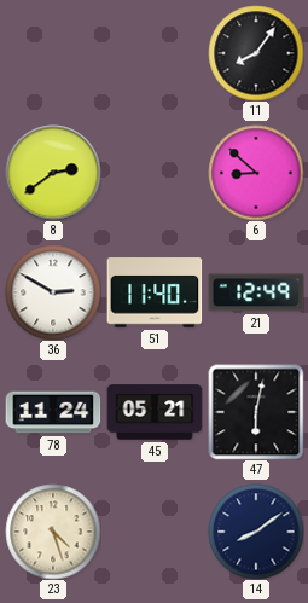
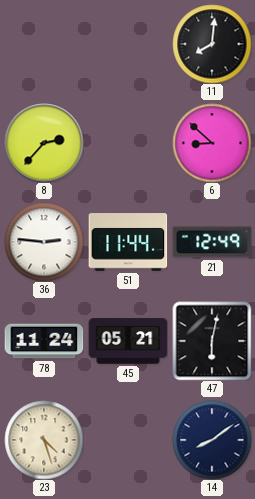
11: 8:06 -> 8:01
8: 2:39 -> 2:37
36: 2:50 -> 2:46
51: 11:40 -> 11:44
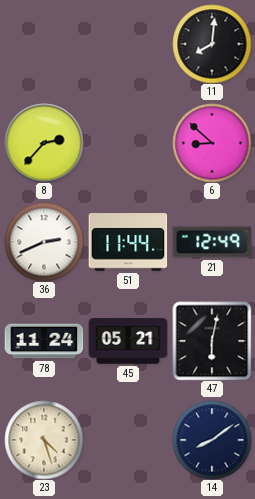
36: 2:46 -> 2:41
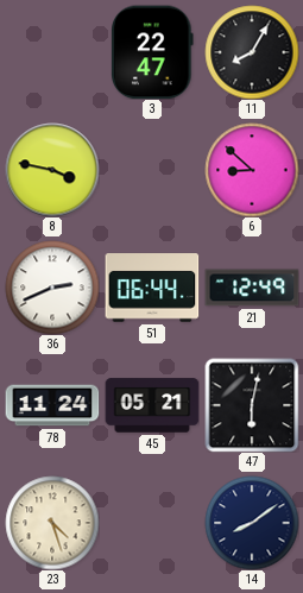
3: none -> 22:47
11: 8:01 -> 8:05
8: 2:37 -> 3:47
51: 11:44 -> 06:44
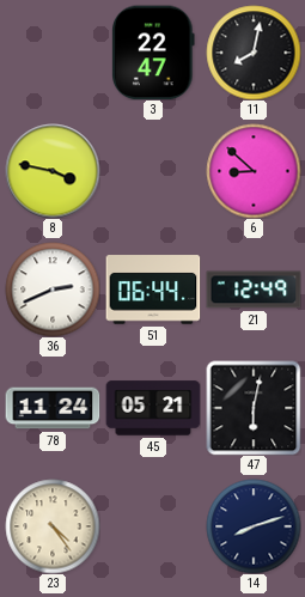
11: 8:05 -> 8:02
23: 4:27 -> 4:24
14: 8:09 -> 8:12
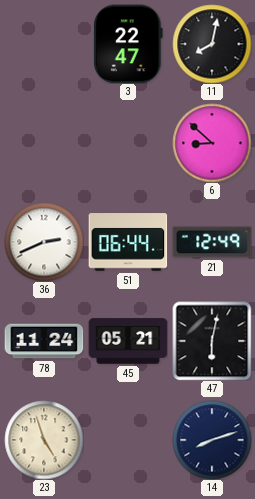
8: 3:47 -> none
23: 4:24 -> 4:57
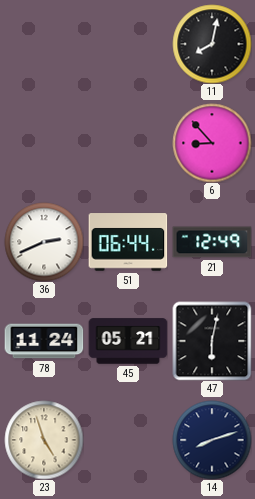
3: 22:47 -> none
6: 8:52 -> 8:53
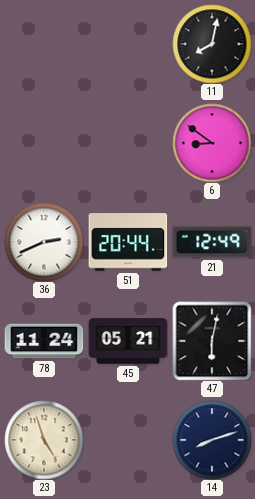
6: 8:53 -> 8:51
51: 06:44 -> 20:44
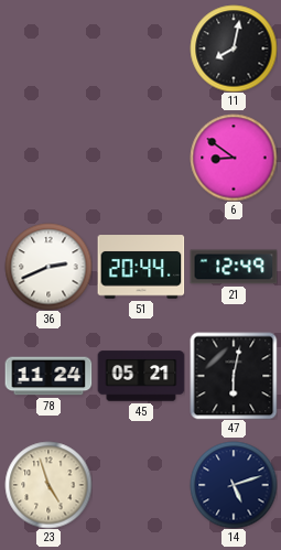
14: 8:12 -> 5:12
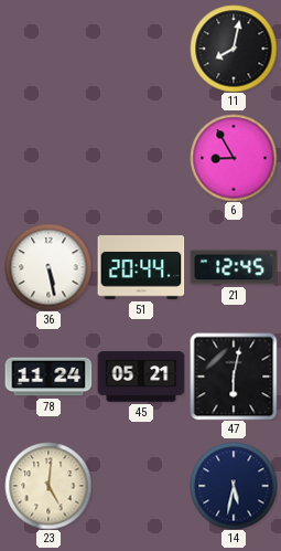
6: 8:51 -> 8:55
36: 2:41 -> 5:28
21: 12:49 -> 12:45
23: 4:57 -> 5:01
14: 5:12 -> 5:32
